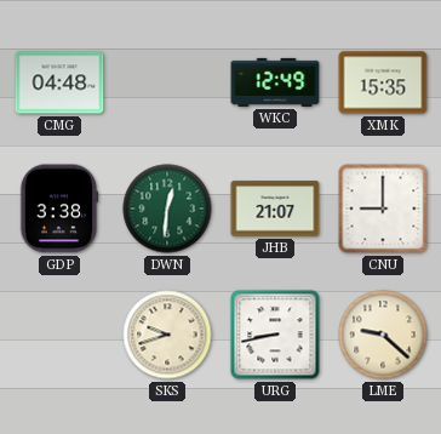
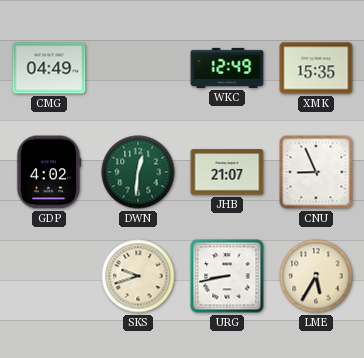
CMG: 04:48 -> 04:49
GDP: 3:38 -> 4:02
CNU: 9:00 -> 8:56
LME: 9:22 -> 5:35
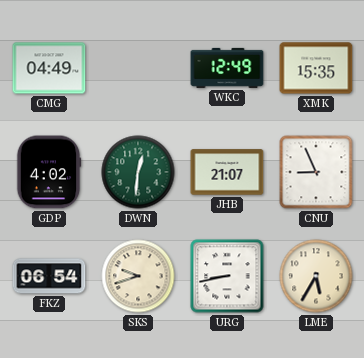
FKZ: none -> 06:54
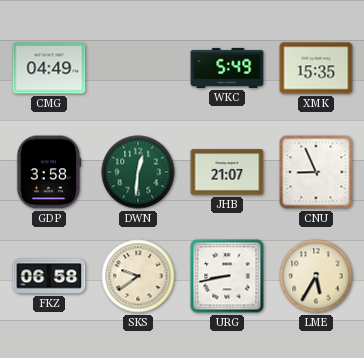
WKC: 12:49 -> 5:49
GDP: 4:02 -> 3:58
FKZ: 06:54 -> 06:58
SKS: 9:42 -> 9:39
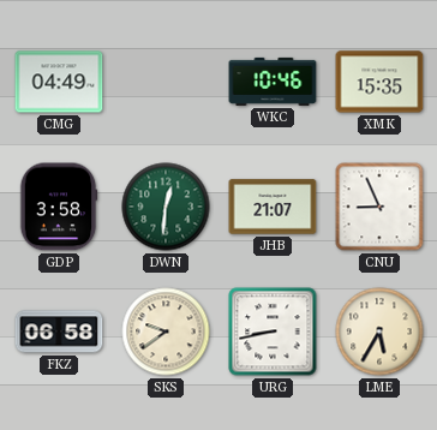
WKC: 5:49 -> 10:46
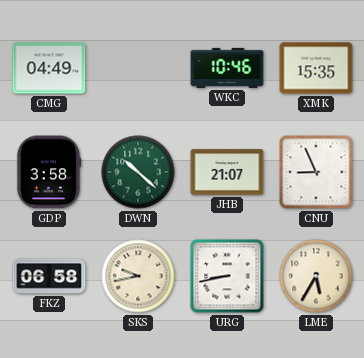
DWN: 12:31 -> 10:22
SKS: 9:39 -> 9:43
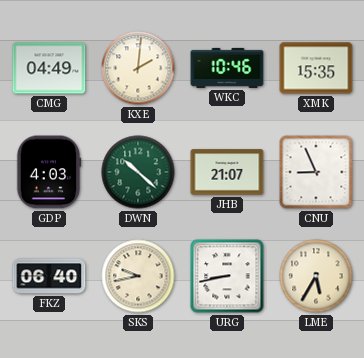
KXE: none -> 2:01
GDP: 3:58 -> 4:03
FKZ: 06:58 -> 06:40
